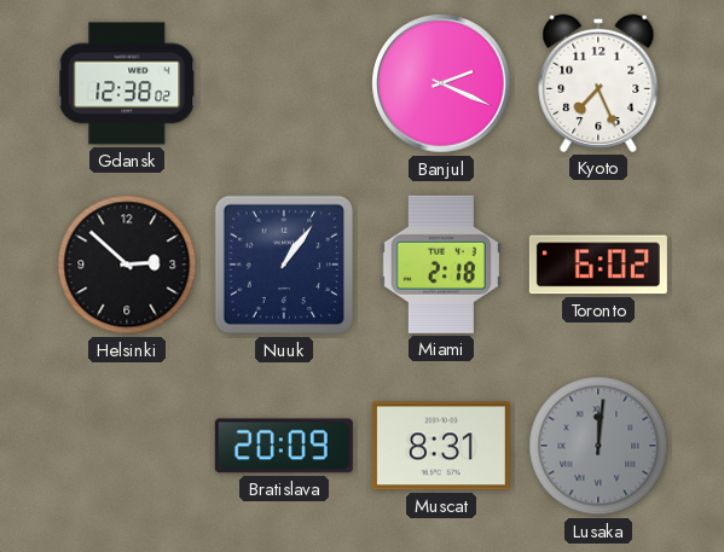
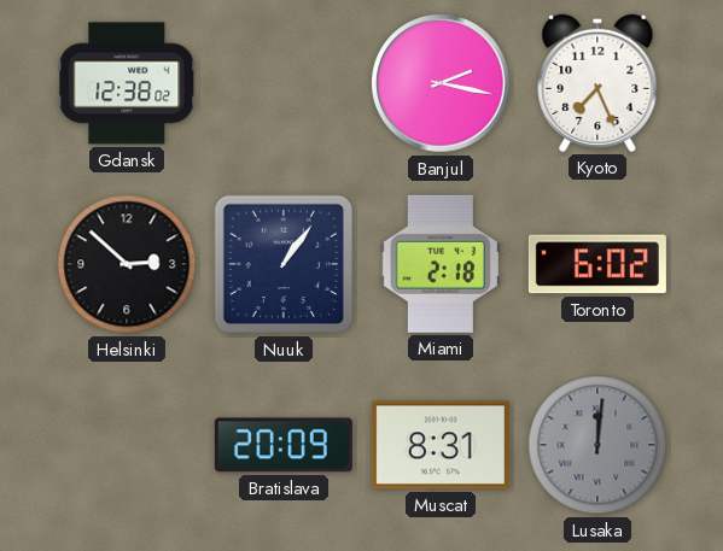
Banjul: 2:19 -> 2:17
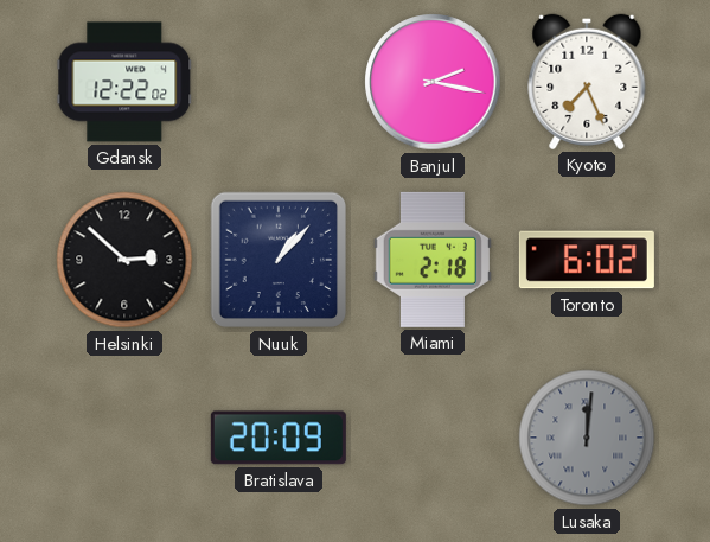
Gdansk: 12:38 -> 12:22
Nuuk: 1:06 -> 1:07
Muscat: 8:31 -> none
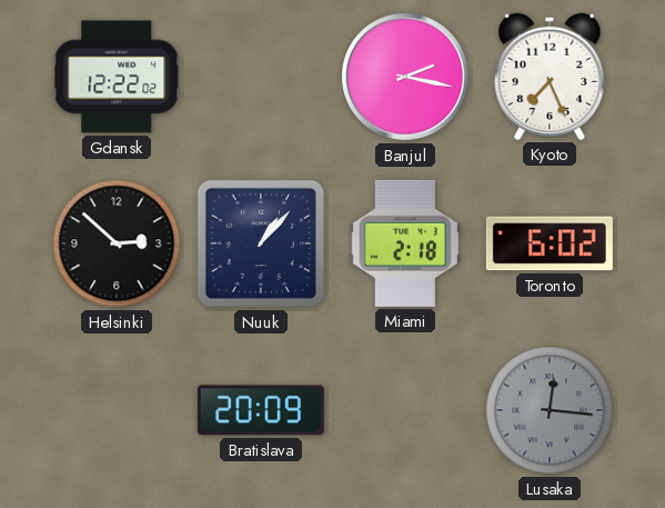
Lusaka: 12:01 -> 12:16
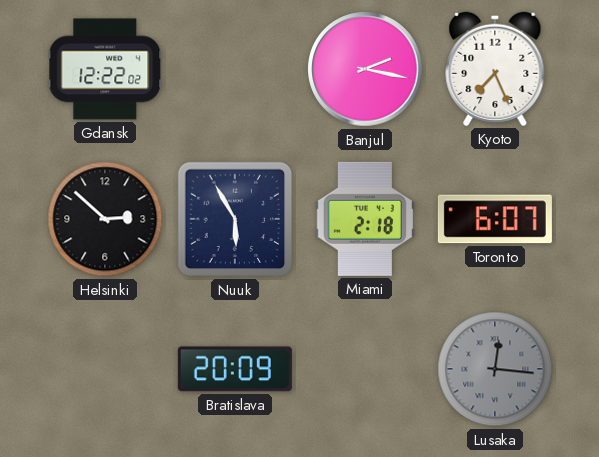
Nuuk: 1:07 -> 5:55
Toronto: 6:02 -> 6:07
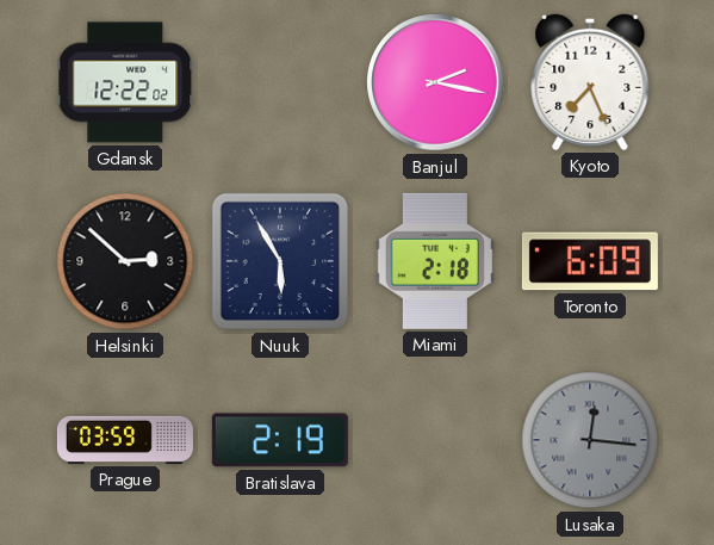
Toronto: 6:07 -> 6:09
Prague: none -> 03:59
Bratislava: 20:09 -> 2:19
